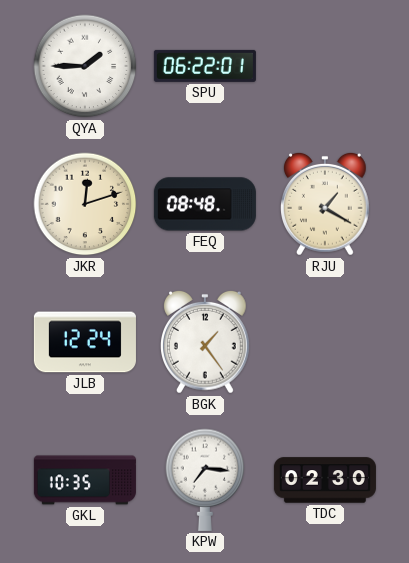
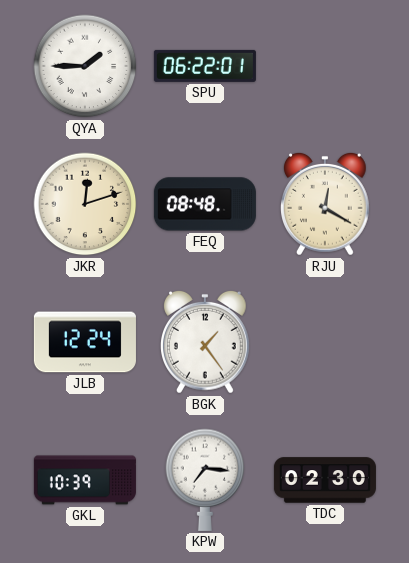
RJU: 1:20 -> 12:20
GKL: 10:35 -> 10:39
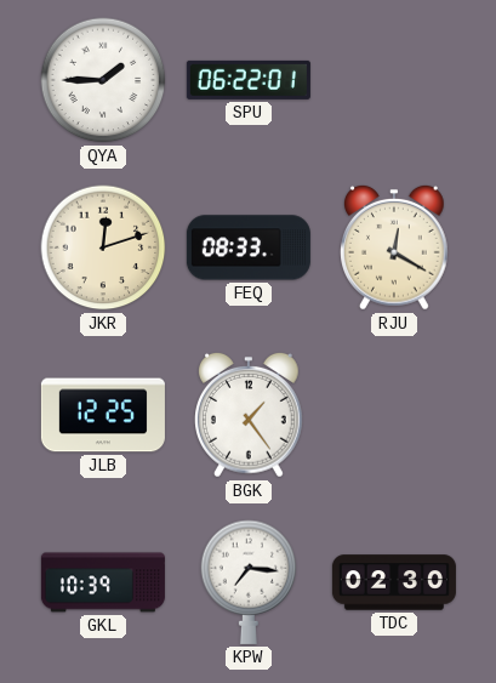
FEQ: 08:48 -> 08:33
JLB: 12:24 -> 12:25
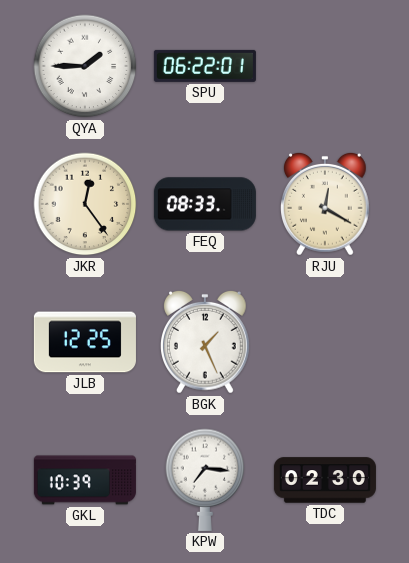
JKR: 12:12 -> 12:24
BGK: 1:24 -> 1:26
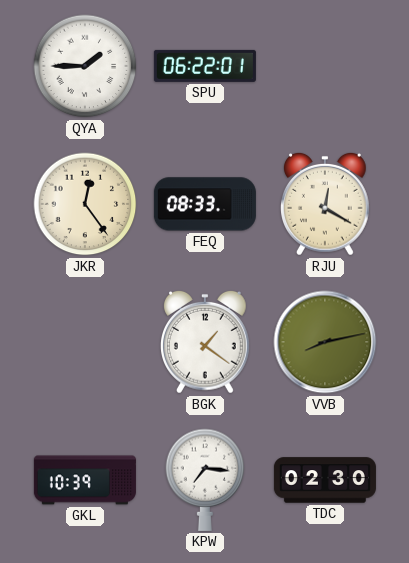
JLB: 12:25 -> none
BGK: 1:26 -> 1:21
VVB: none -> 8:13
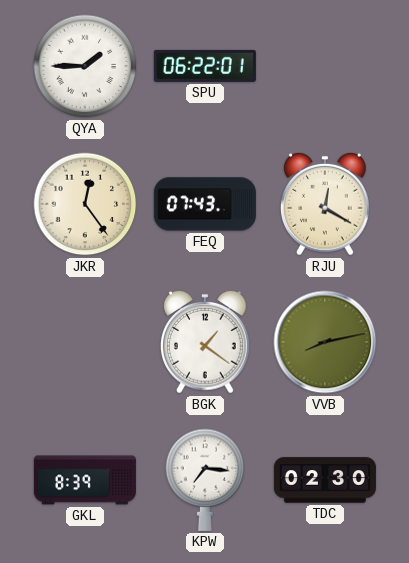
FEQ: 08:33 -> 07:43
GKL: 10:39 -> 8:39
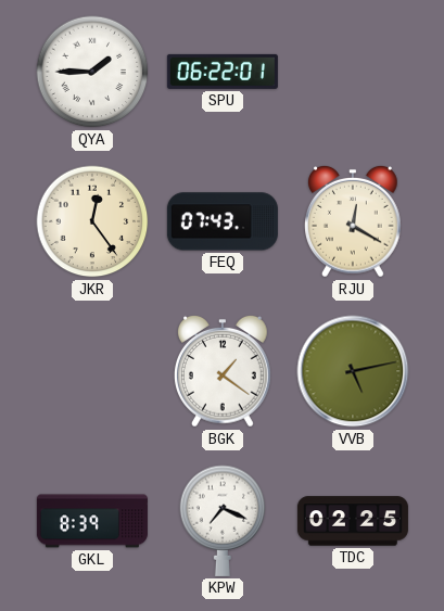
VVB: 8:13 -> 5:13
KPW: 7:16 -> 7:19
TDC: 02:30 -> 02:25
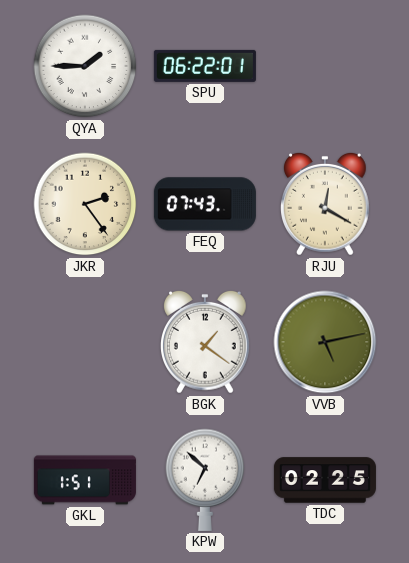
JKR: 12:24 -> 2:24
GKL: 8:39 -> 1:51
KPW: 7:19 -> 6:52
